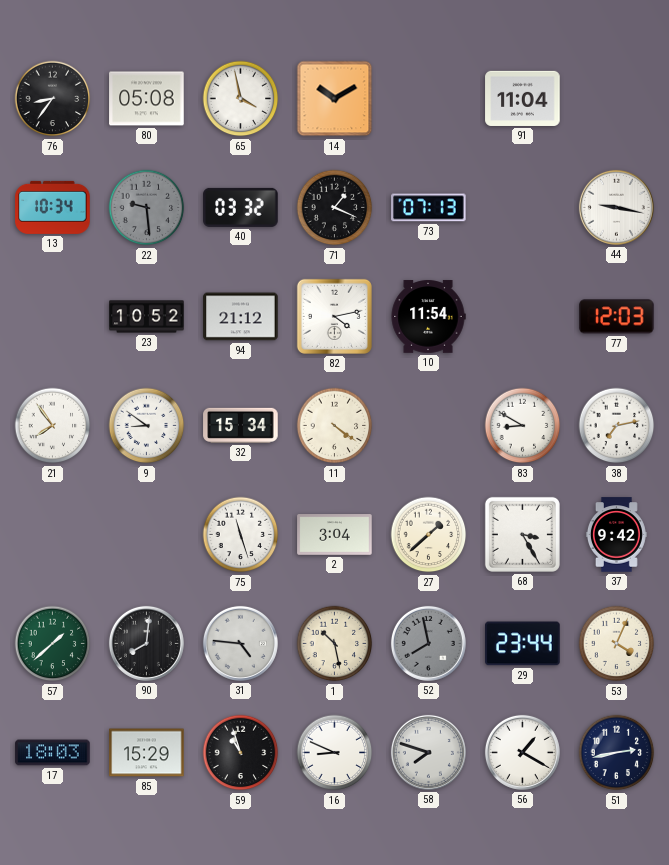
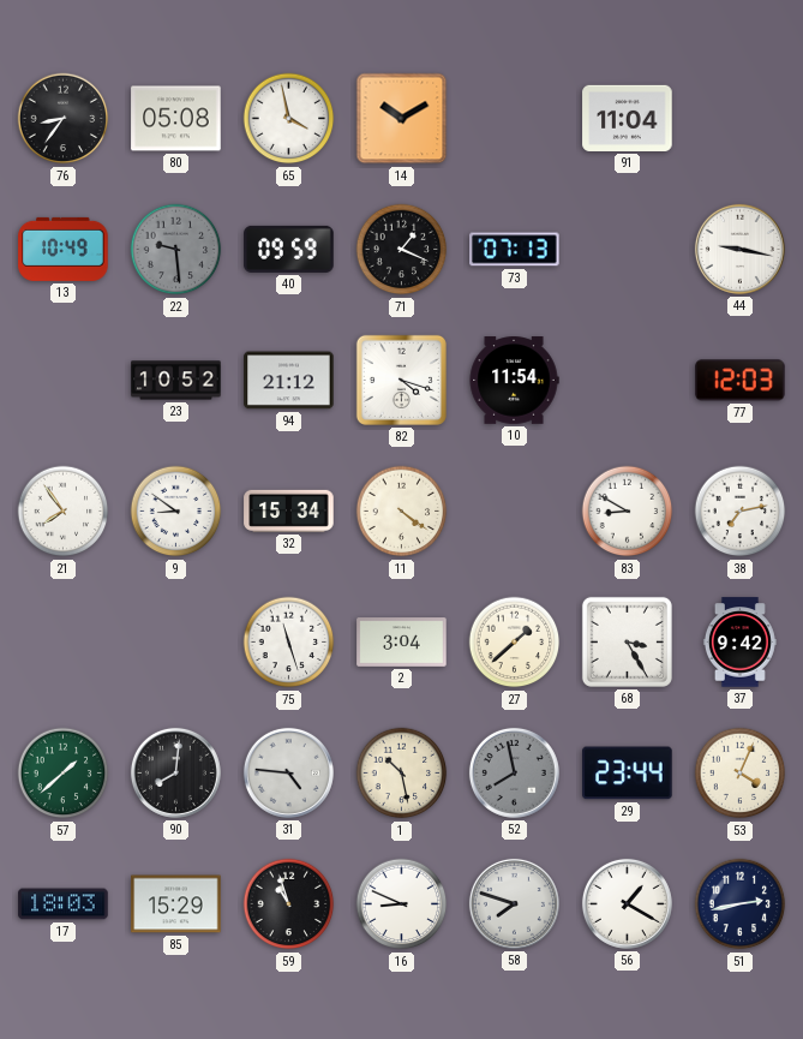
13: 10:34 -> 10:49
40: 03:32 -> 09:59
82: 4:13 -> 4:18
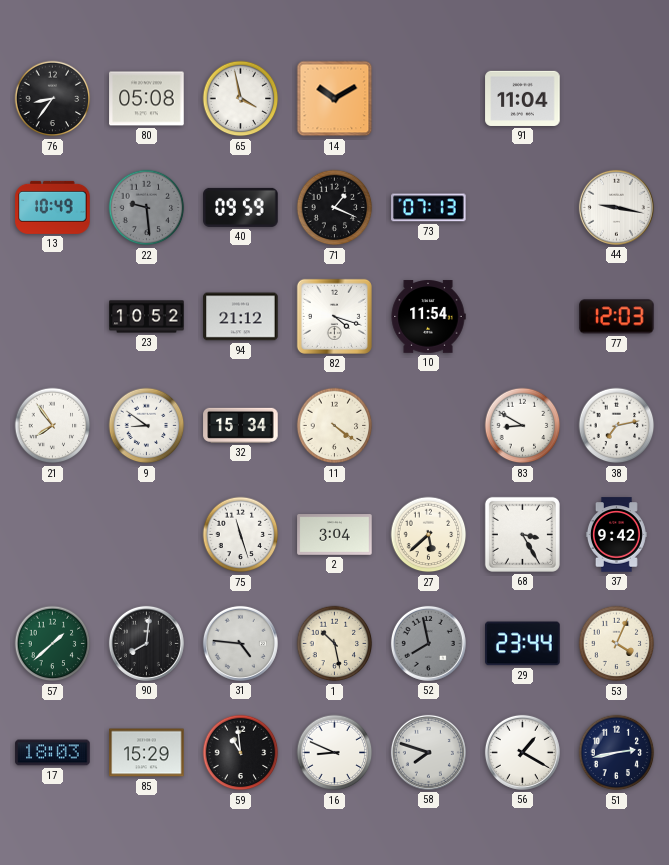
27: 1:38 -> 5:38
59: 10:57 -> 10:59
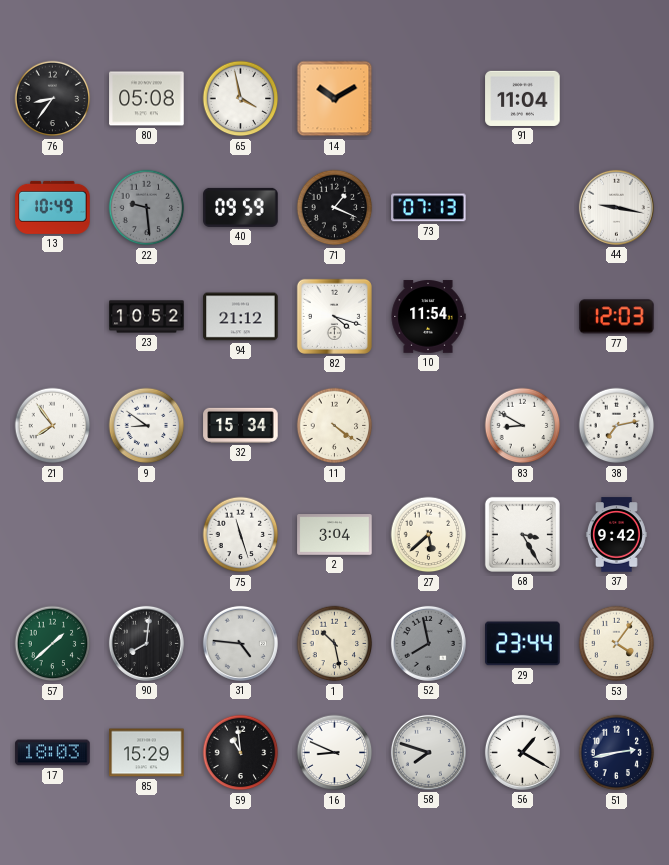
53: 4:04 -> 4:06
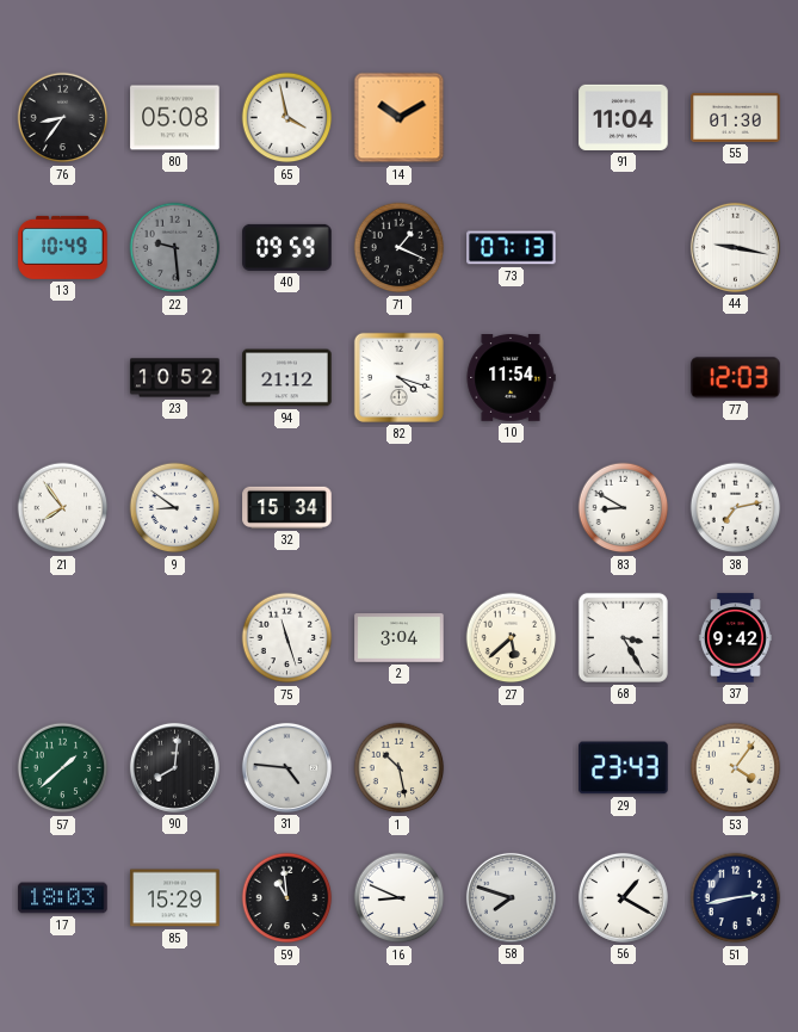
55: none -> 01:30
11: 4:21 -> none
52: 7:58 -> none
29: 23:44 -> 23:43
